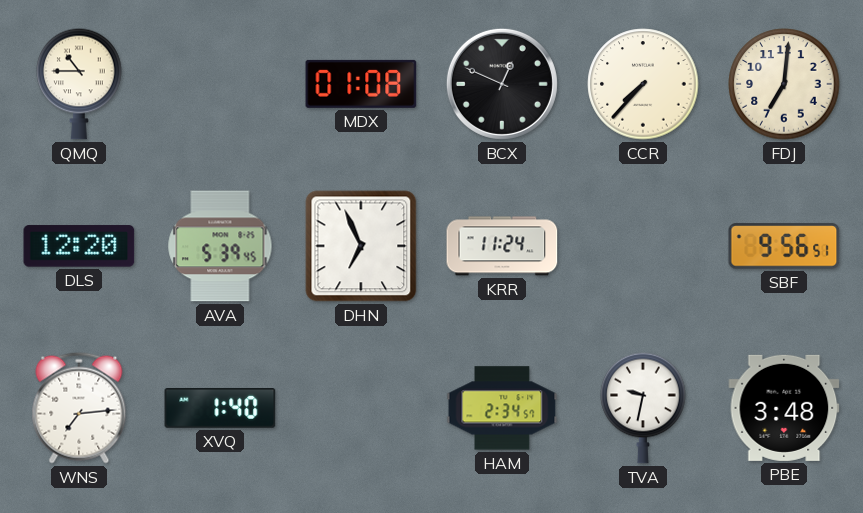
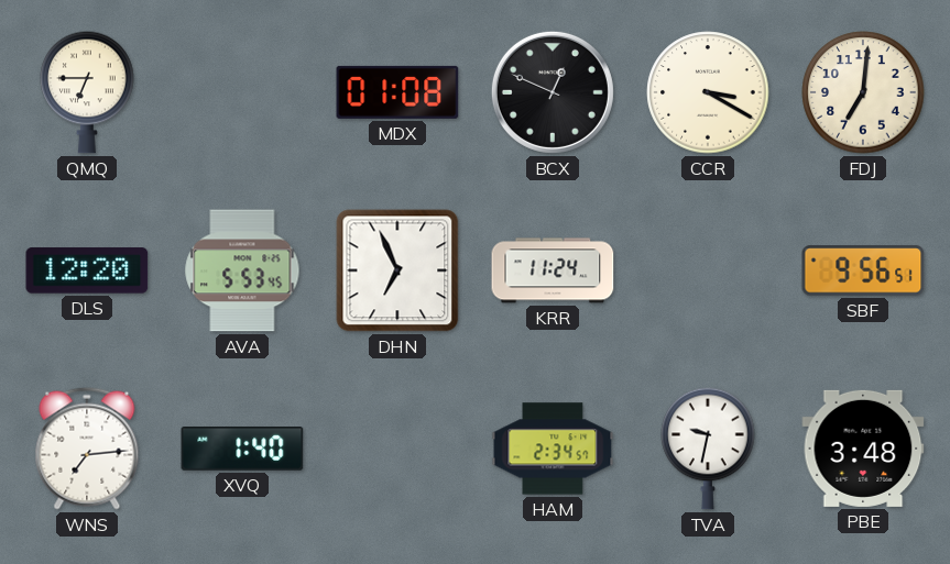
QMQ: 10:45 -> 6:45
CCR: 7:37 -> 3:20
AVA: 5:39 -> 5:53
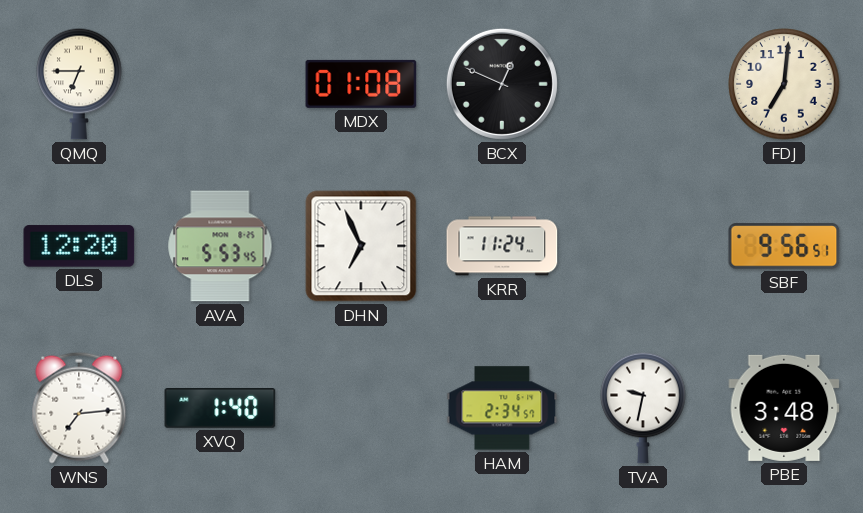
CCR: 3:20 -> none
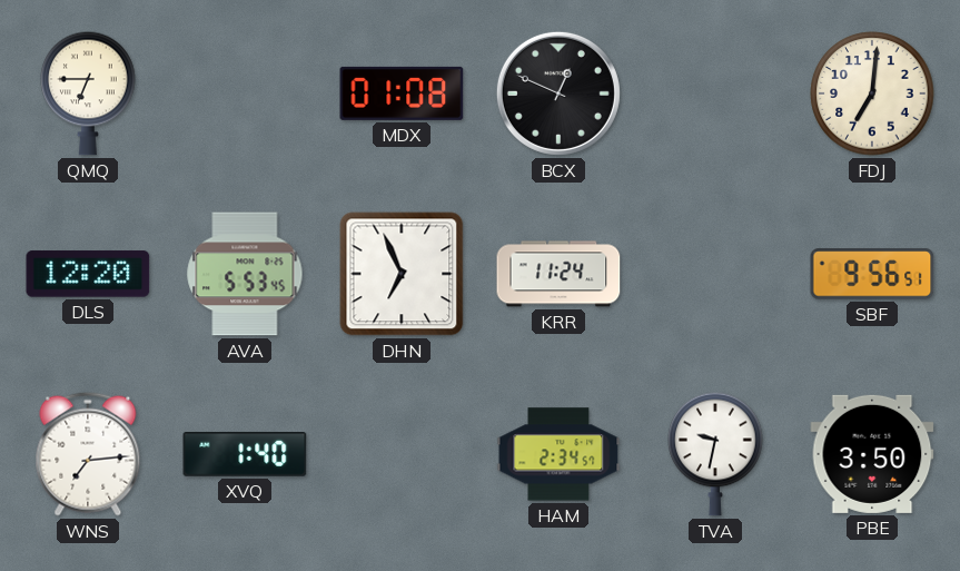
PBE: 3:48 -> 3:50
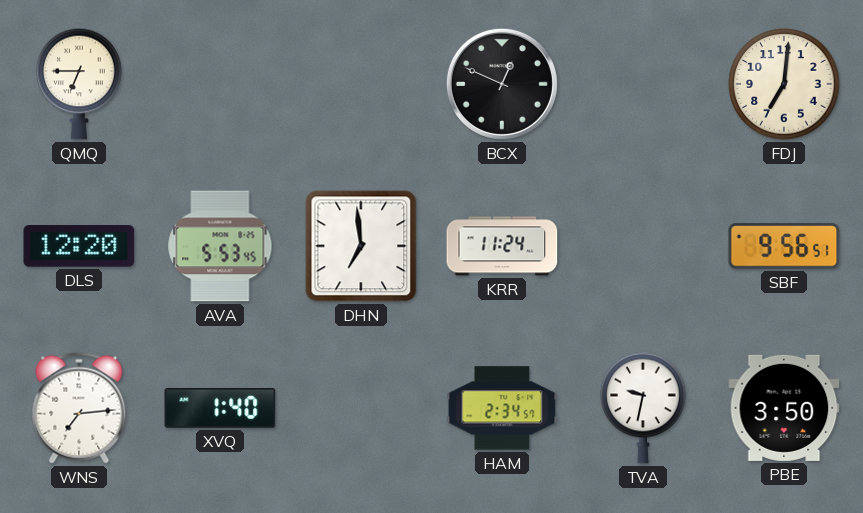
MDX: 01:08 -> none
DHN: 6:56 -> 6:59
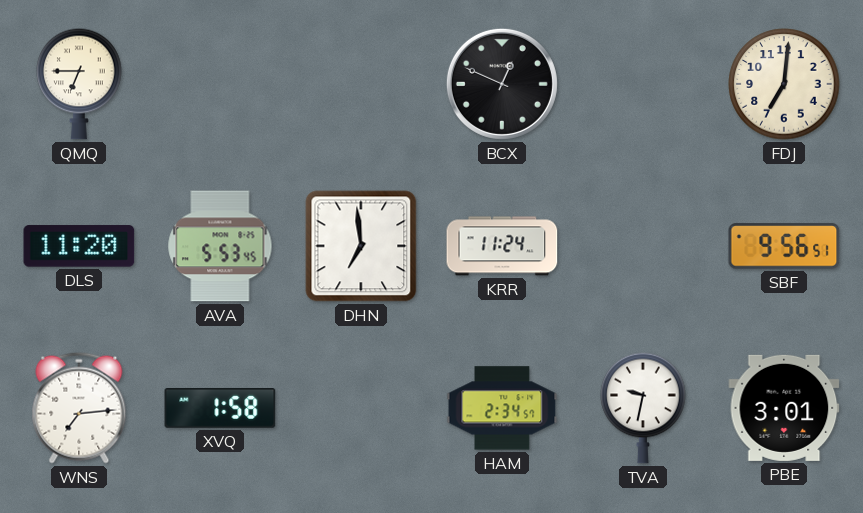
DLS: 12:20 -> 11:20
XVQ: 1:40 -> 1:58
PBE: 3:50 -> 3:01
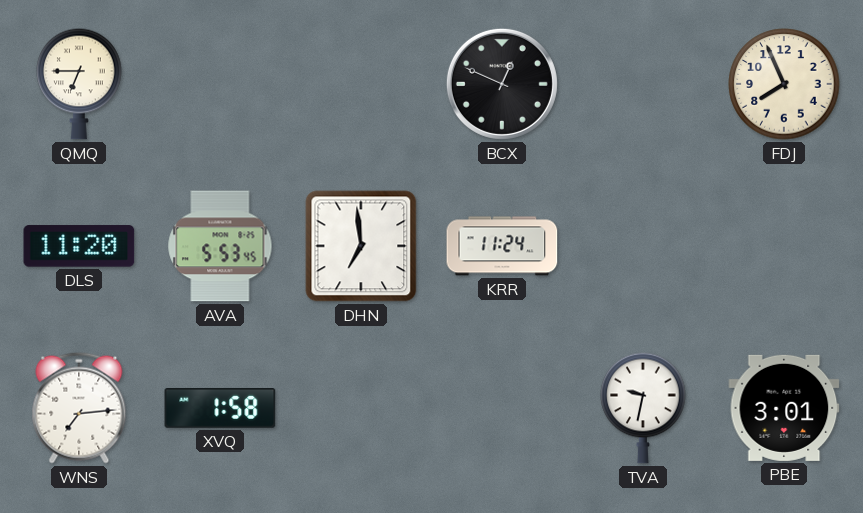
FDJ: 7:01 -> 7:56
SBF: 9:56 -> none
HAM: 2:34 -> none
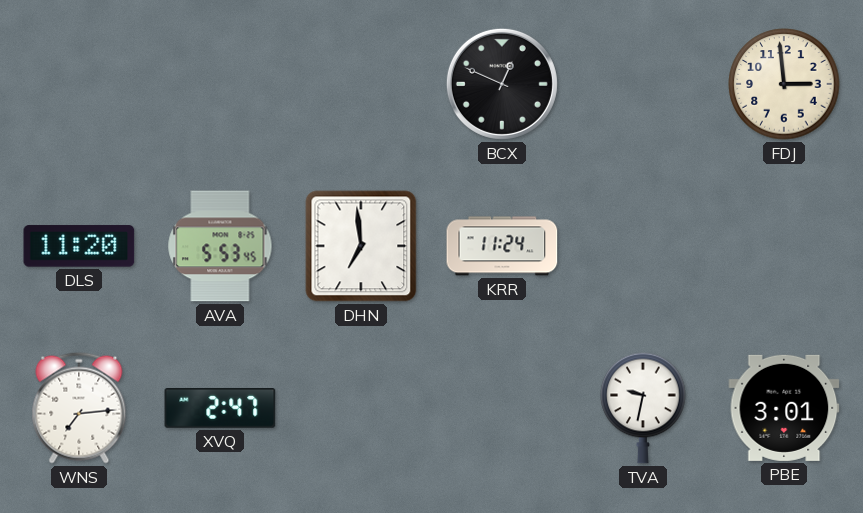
QMQ: 6:45 -> none
FDJ: 7:56 -> 2:59
XVQ: 1:58 -> 2:47
